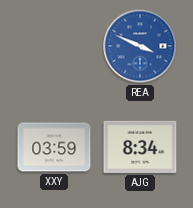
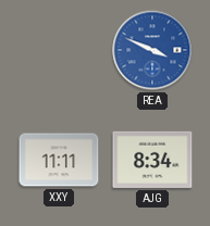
XXY: 03:59 -> 11:11
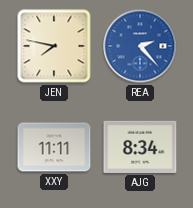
JEN: none -> 7:47
REA: 3:49 -> 2:23
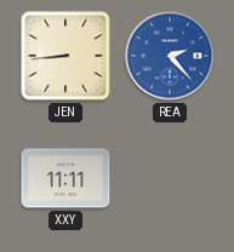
JEN: 7:47 -> 8:44
AJG: 8:34 -> none
